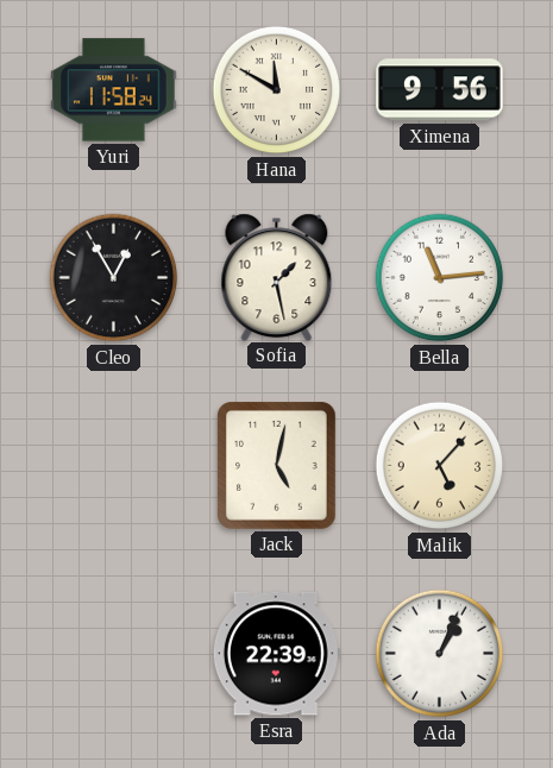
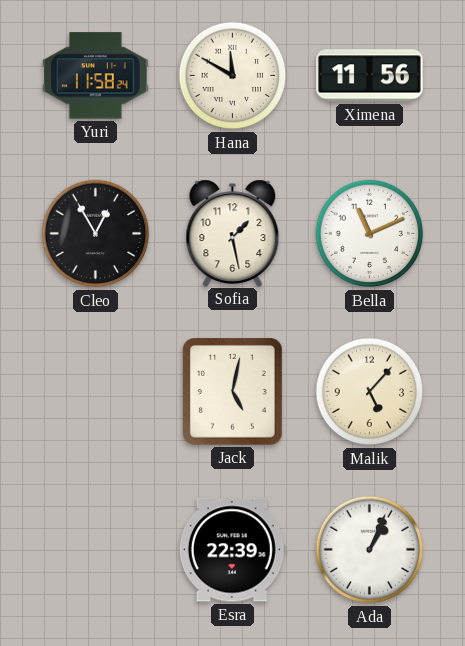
Ximena: 9:56 -> 11:56
Bella: 11:14 -> 11:11
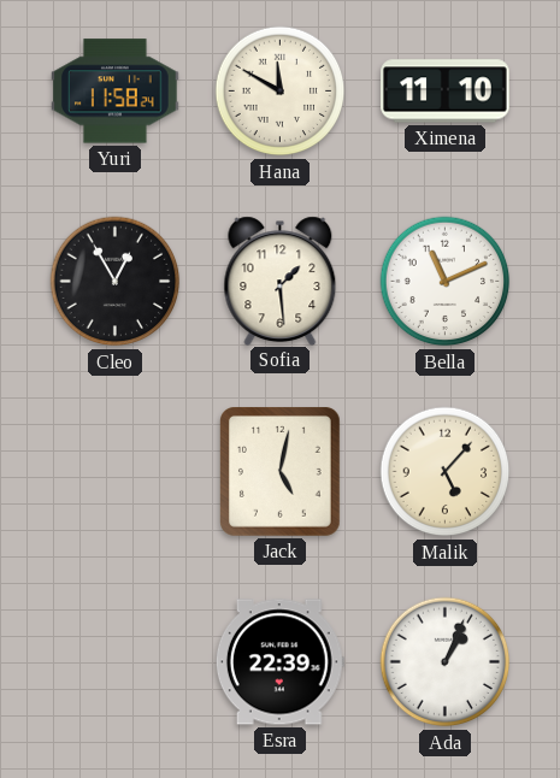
Ximena: 11:56 -> 11:10
Sofia: 1:28 -> 1:29
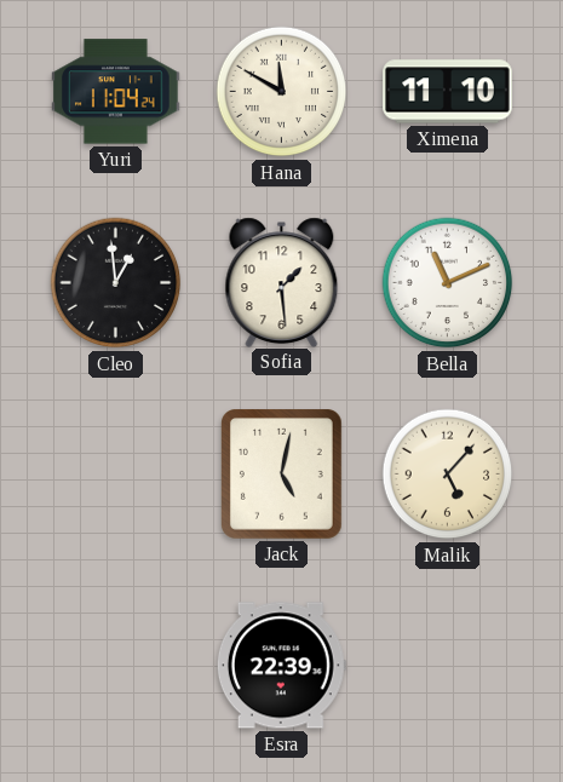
Yuri: 11:58 -> 11:04
Cleo: 12:55 -> 12:59
Ada: 1:04 -> none
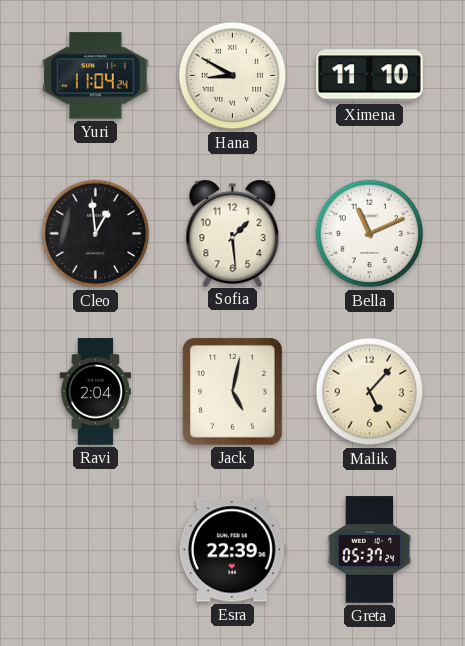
Hana: 11:50 -> 8:50
Ravi: none -> 2:04
Greta: none -> 05:37
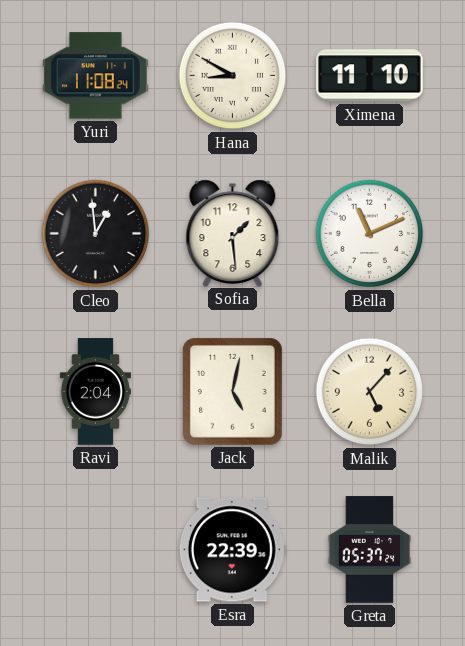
Yuri: 11:04 -> 11:08
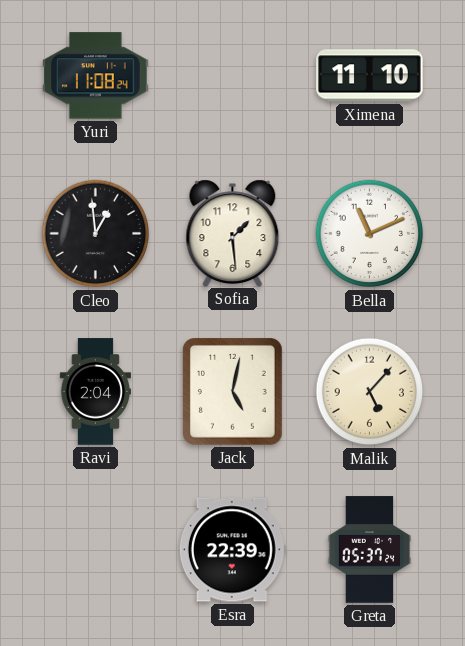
Hana: 8:50 -> none
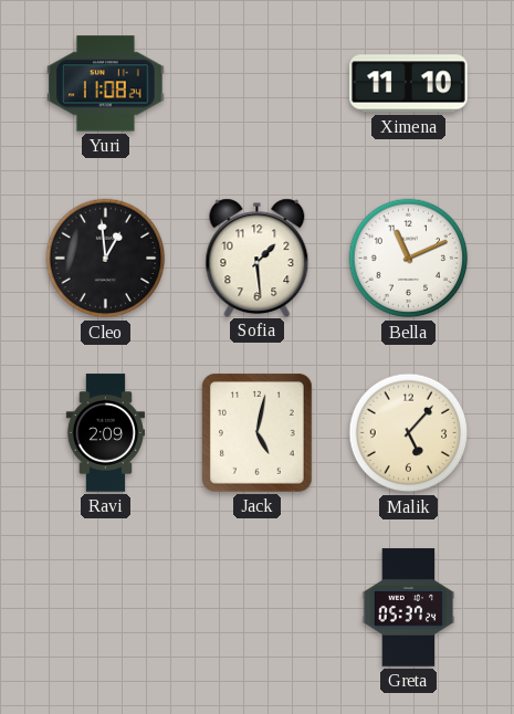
Ravi: 2:04 -> 2:09
Esra: 22:39 -> none
